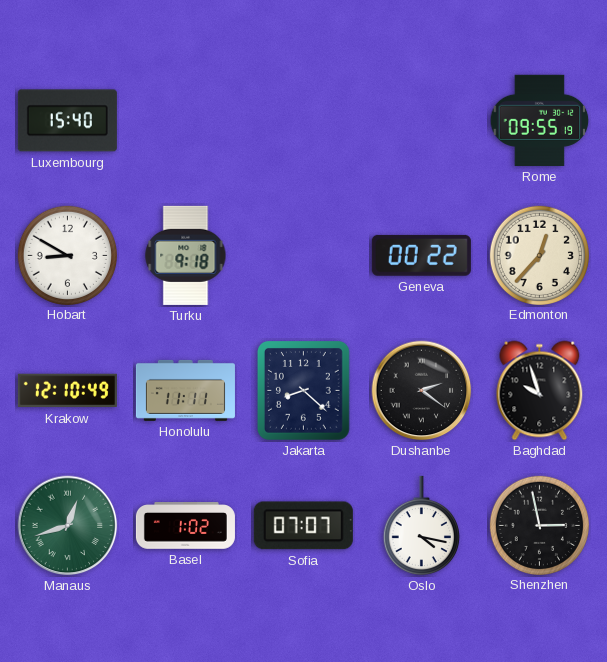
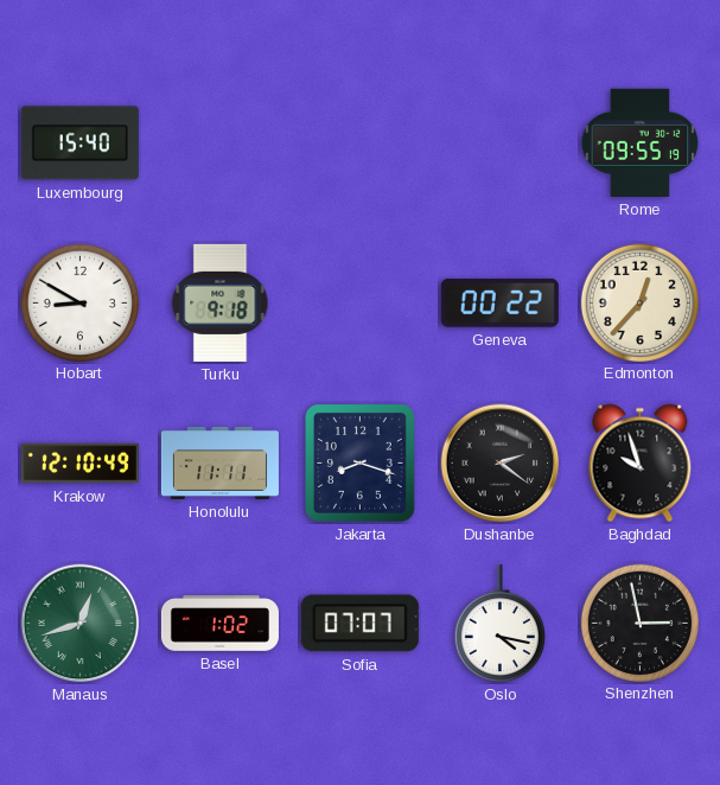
Jakarta: 8:22 -> 8:18
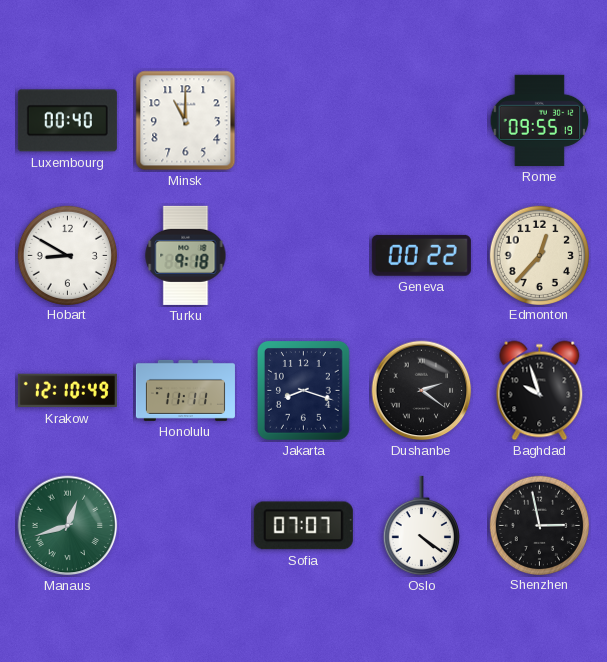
Luxembourg: 15:40 -> 00:40
Minsk: none -> 11:00
Basel: 1:02 -> none
Oslo: 4:17 -> 4:21
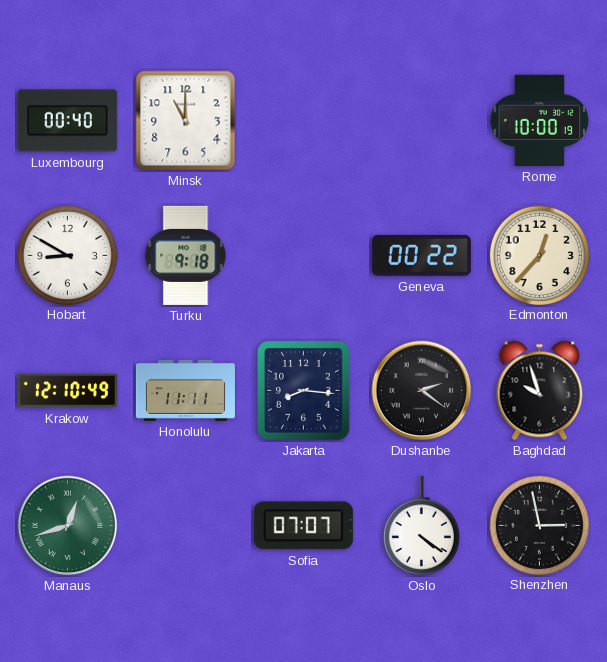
Rome: 09:55 -> 10:00
Jakarta: 8:18 -> 8:16
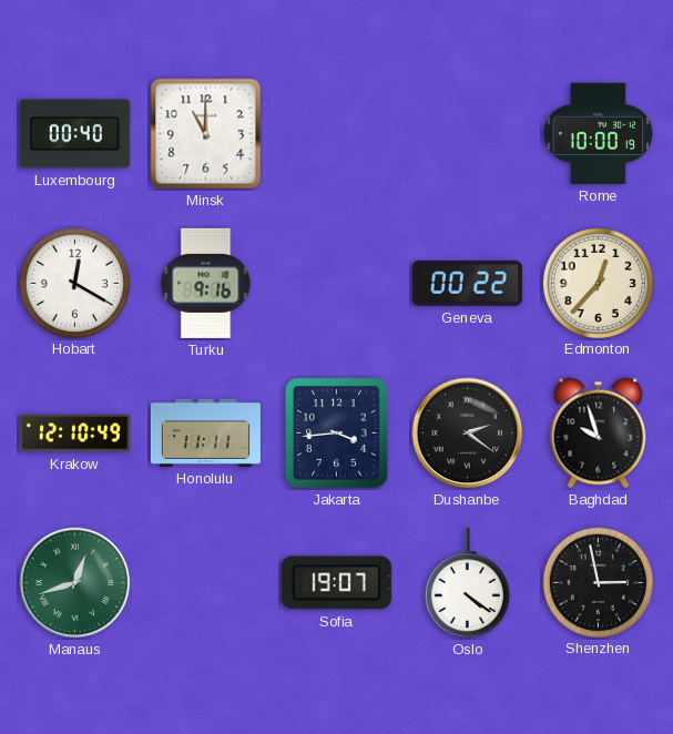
Hobart: 8:50 -> 12:20
Turku: 9:18 -> 9:16
Jakarta: 8:16 -> 3:44
Sofia: 07:07 -> 19:07
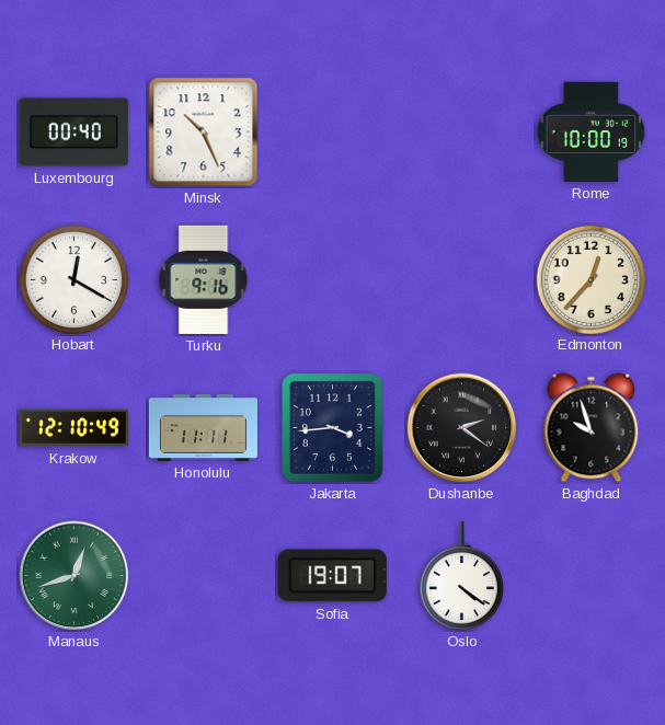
Minsk: 11:00 -> 10:26
Geneva: 00:22 -> none
Shenzhen: 2:58 -> none
